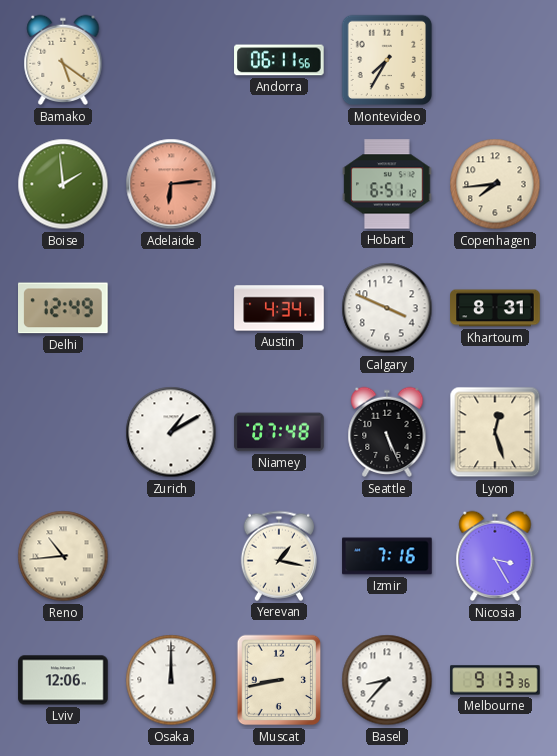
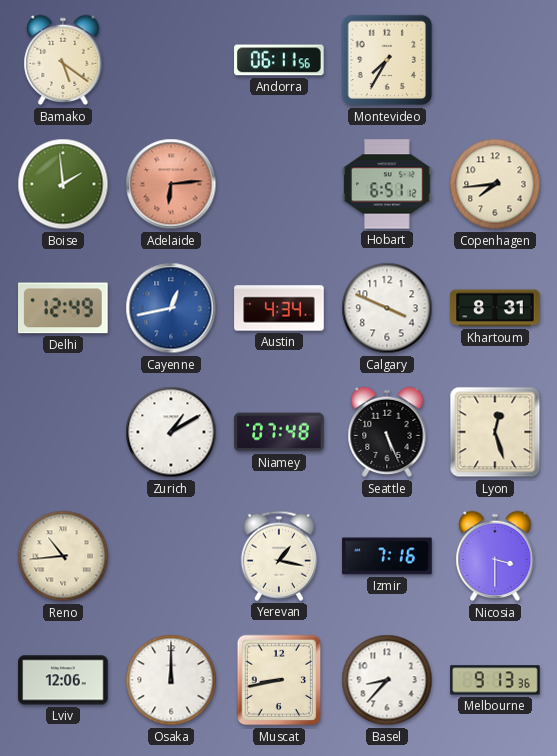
Cayenne: none -> 12:43
Nicosia: 3:25 -> 3:30
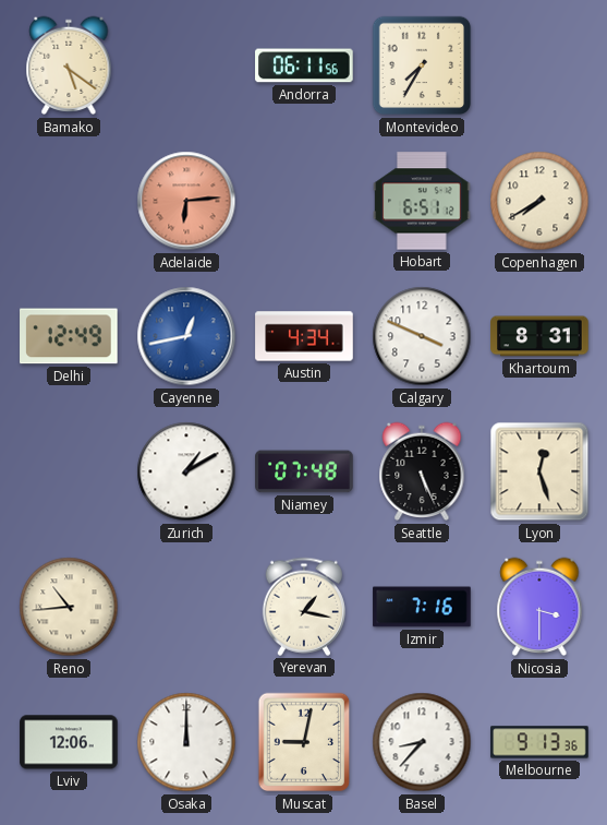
Boise: 1:59 -> none
Copenhagen: 7:44 -> 7:40
Muscat: 8:43 -> 9:02
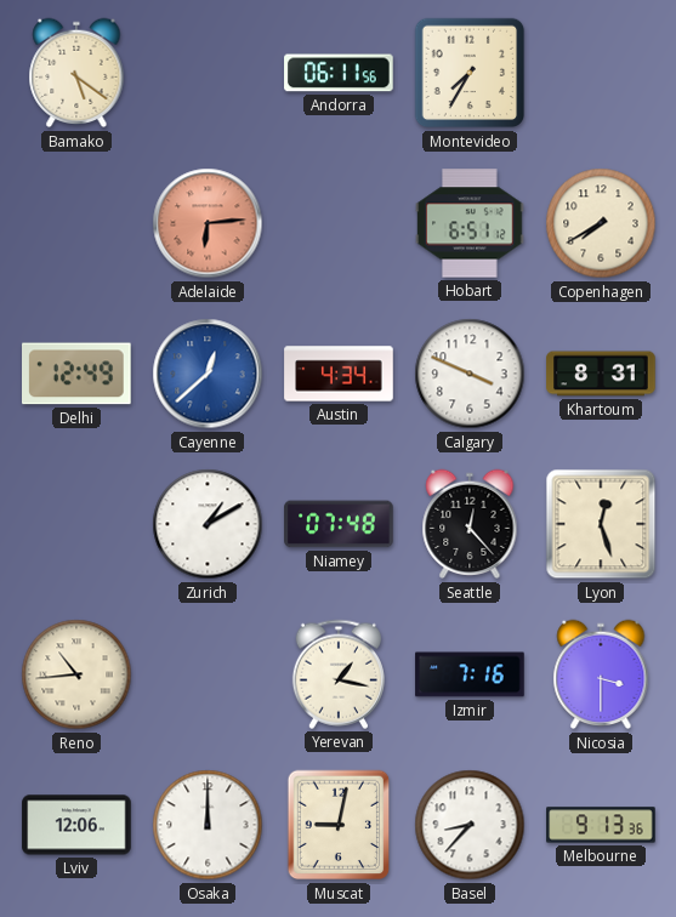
Cayenne: 12:43 -> 12:38
Seattle: 5:26 -> 12:23
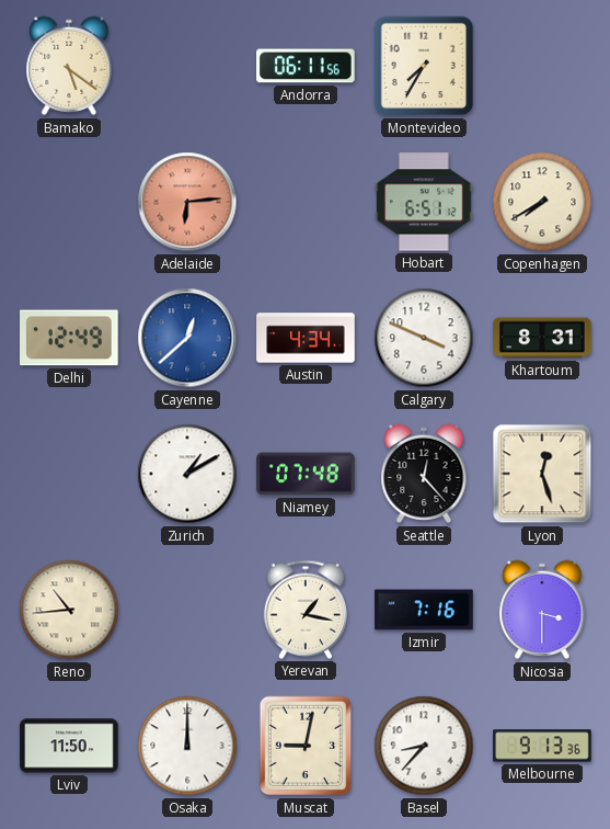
Lviv: 12:06 -> 11:50
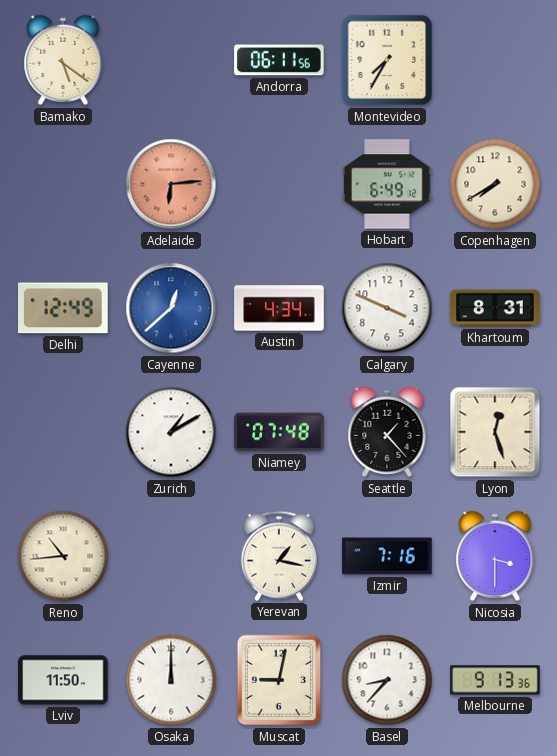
Hobart: 6:51 -> 6:49
Seattle: 12:23 -> 1:23
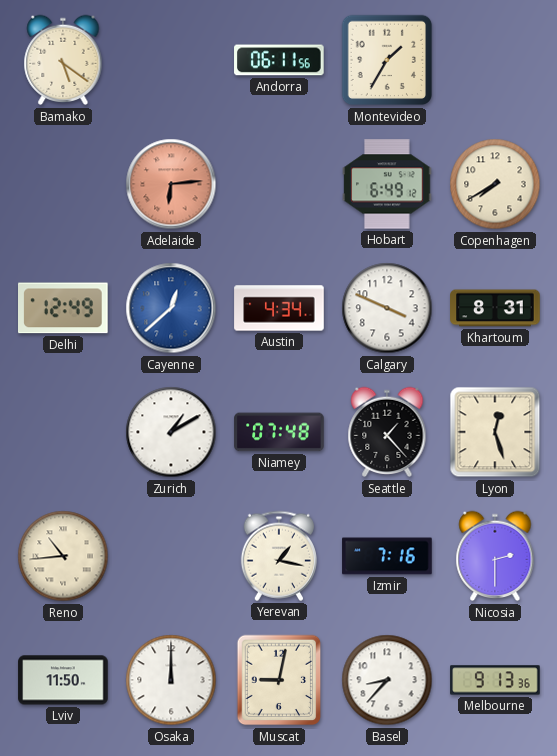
Montevideo: 7:35 -> 1:35
Nicosia: 3:30 -> 2:30
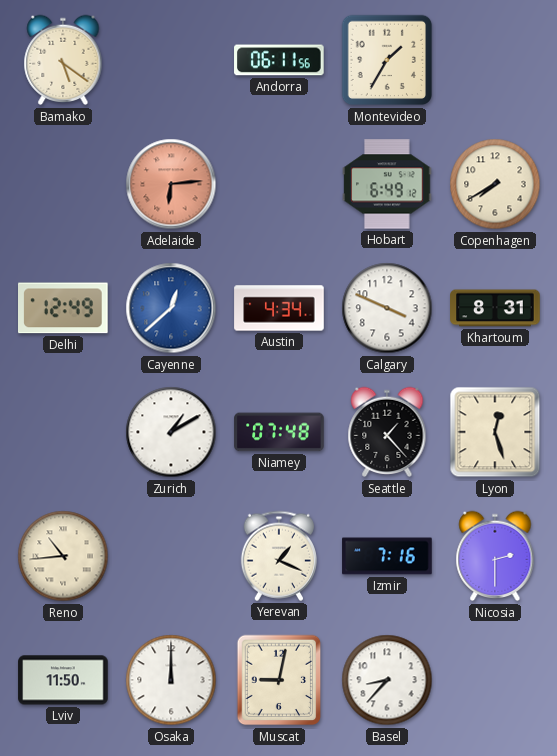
Yerevan: 1:17 -> 1:19
Melbourne: 9:13 -> none
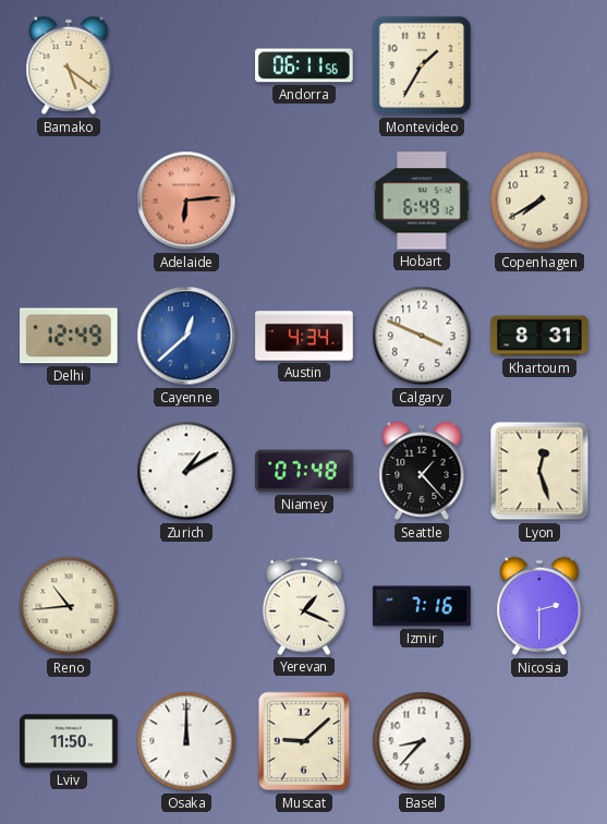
Muscat: 9:02 -> 9:08
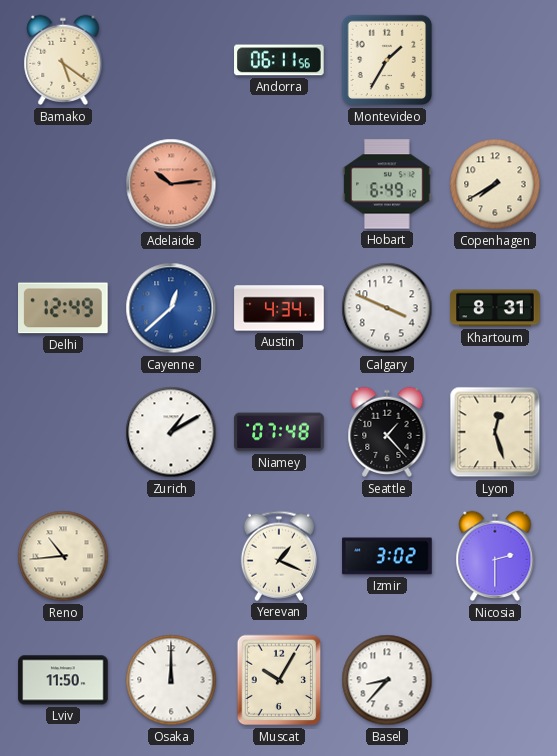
Adelaide: 6:14 -> 10:14
Izmir: 7:16 -> 3:02
Muscat: 9:08 -> 10:05
